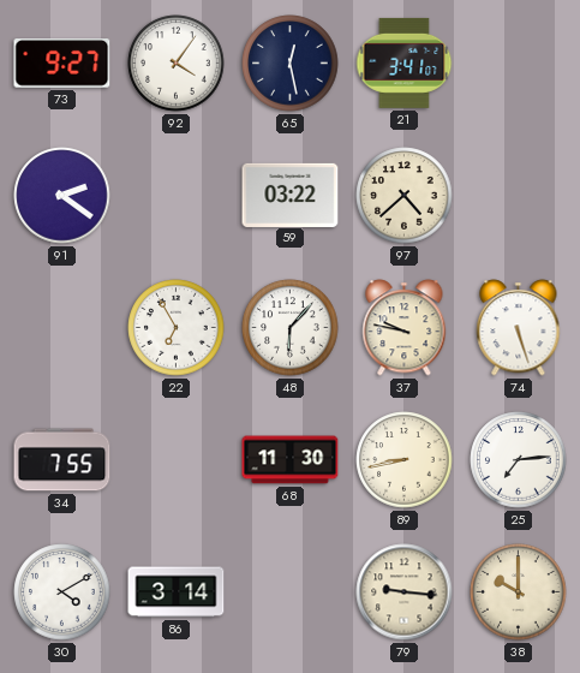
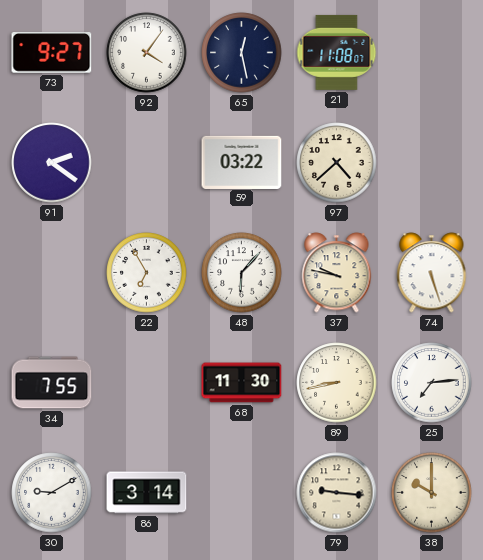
21: 3:41 -> 11:08
30: 4:10 -> 9:10
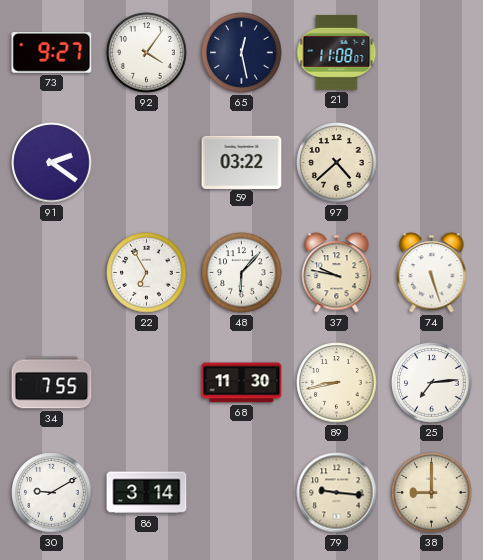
38: 10:00 -> 9:00
